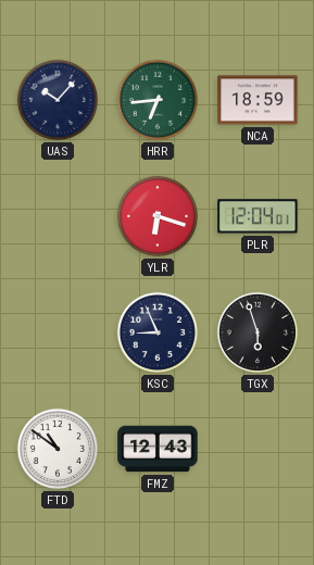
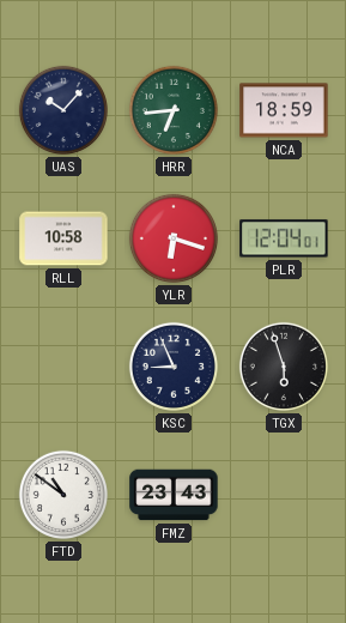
RLL: none -> 10:58
FMZ: 12:43 -> 23:43
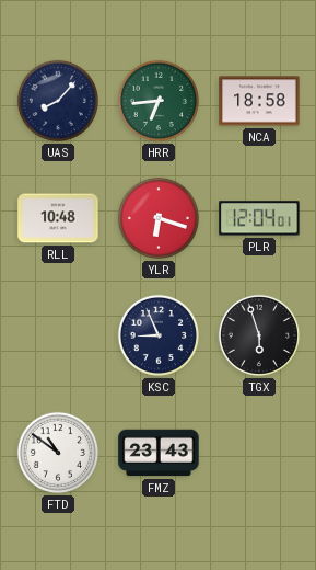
UAS: 10:07 -> 8:07
NCA: 18:59 -> 18:58
RLL: 10:58 -> 10:48
